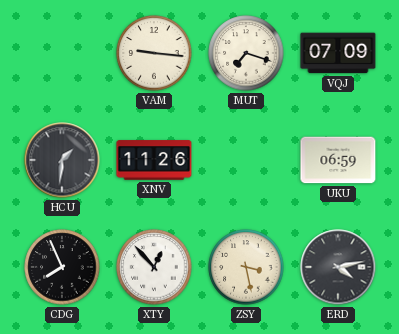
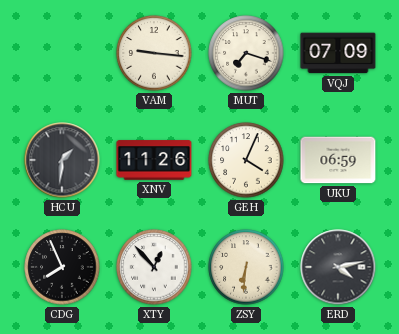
GEH: none -> 4:04
ZSY: 3:28 -> 6:31
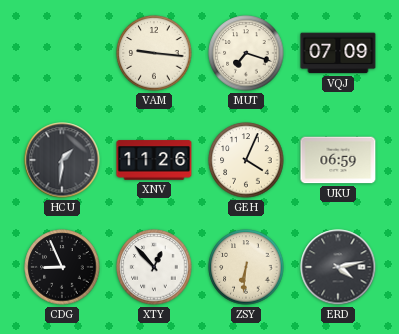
CDG: 7:56 -> 8:56
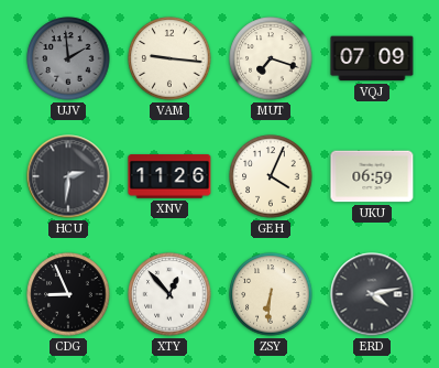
UJV: none -> 1:59
HCU: 1:31 -> 2:31
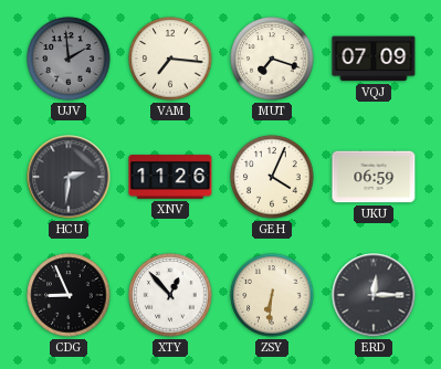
VAM: 9:16 -> 7:16
ERD: 4:13 -> 12:15
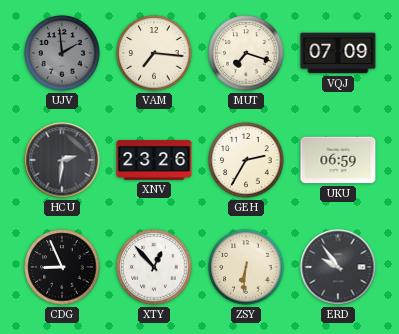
XNV: 11:26 -> 23:26
GEH: 4:04 -> 2:35
ERD: 12:15 -> 9:54
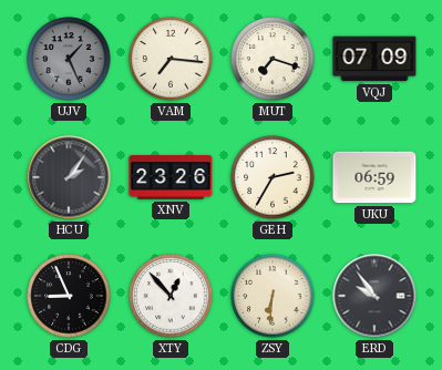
UJV: 1:59 -> 1:26
HCU: 2:31 -> 2:06
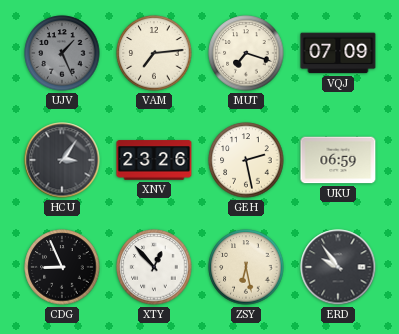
VAM: 7:16 -> 7:14
HCU: 2:06 -> 3:06
GEH: 2:35 -> 2:28
ZSY: 6:31 -> 6:28
